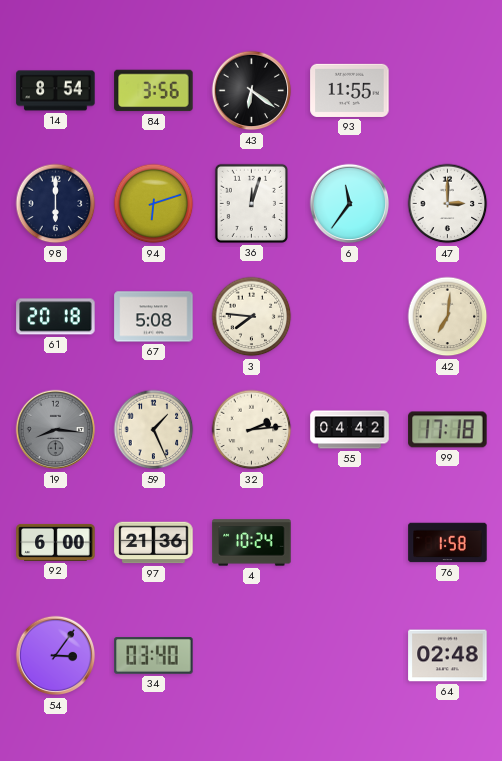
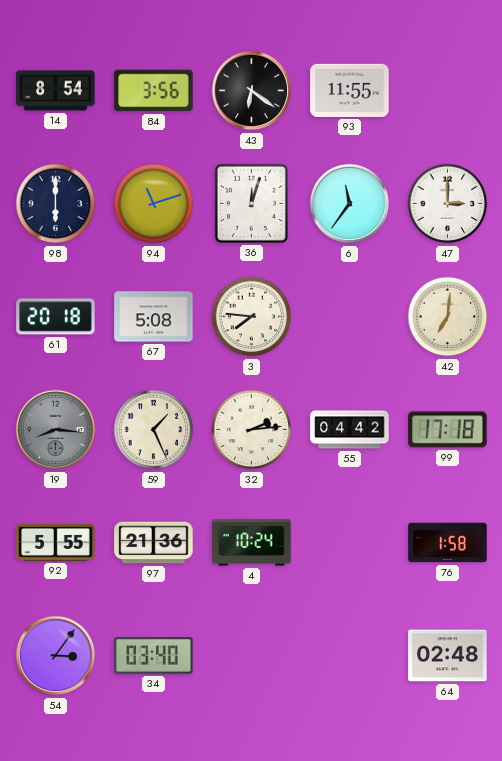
94: 6:12 -> 11:12
92: 6:00 -> 5:55
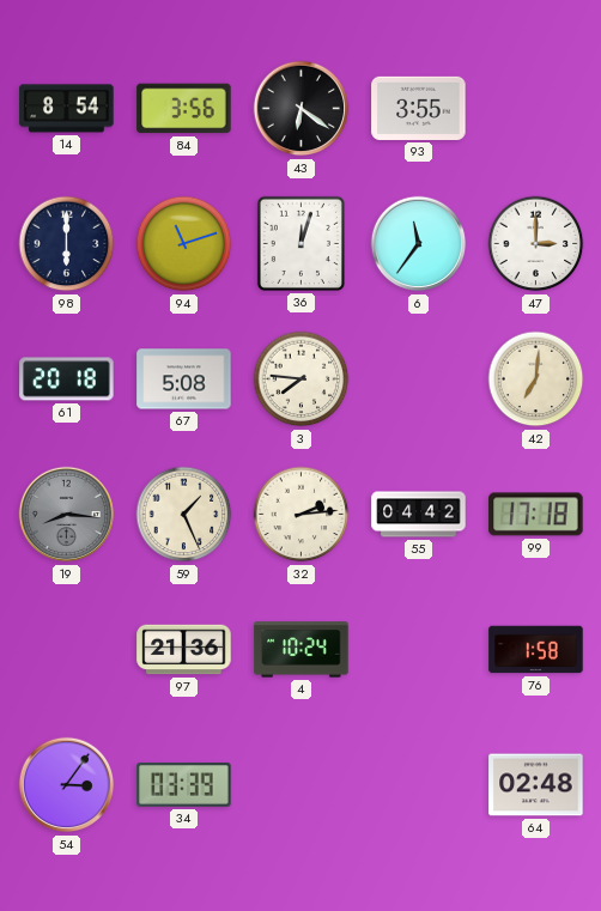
93: 11:55 -> 3:55
92: 5:55 -> none
34: 03:40 -> 03:39
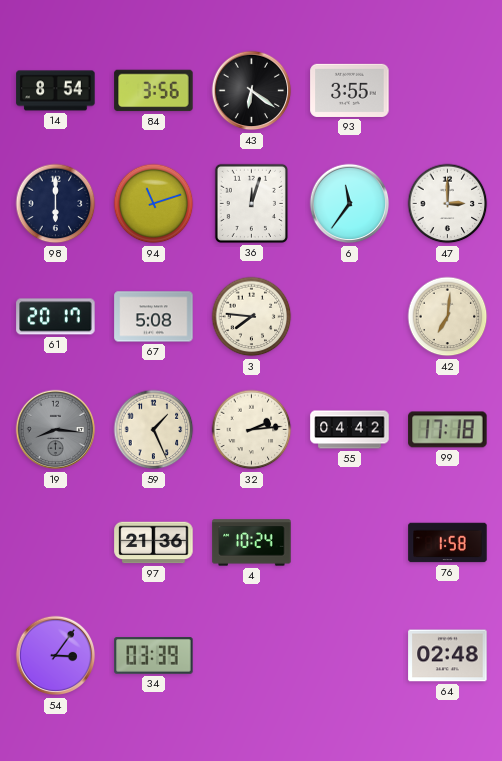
61: 20:18 -> 20:17
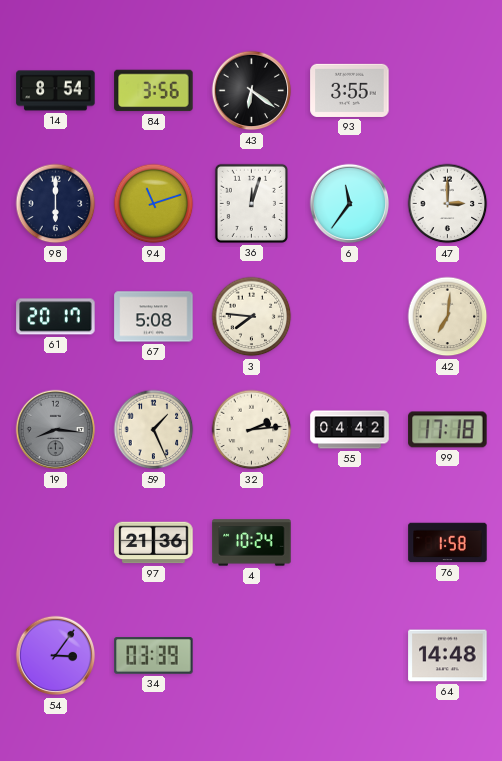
64: 02:48 -> 14:48
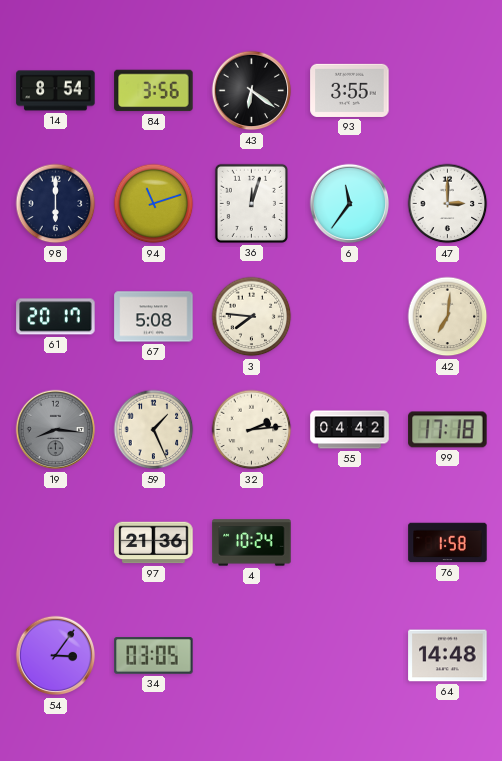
34: 03:39 -> 03:05
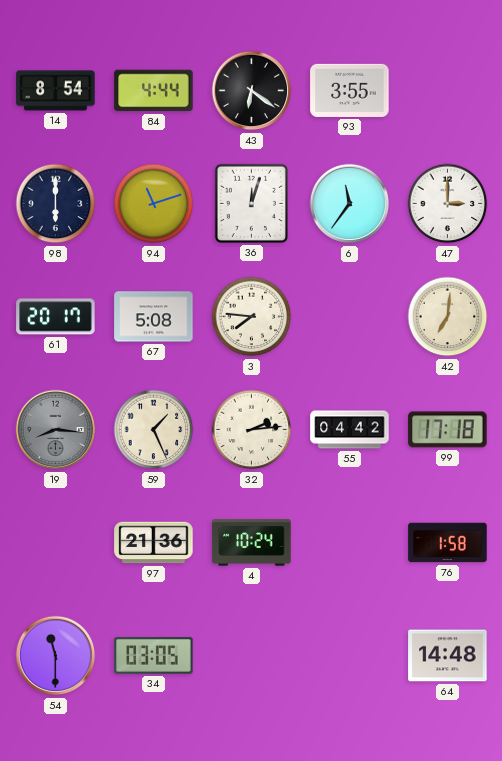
84: 3:56 -> 4:44
54: 3:06 -> 11:30
